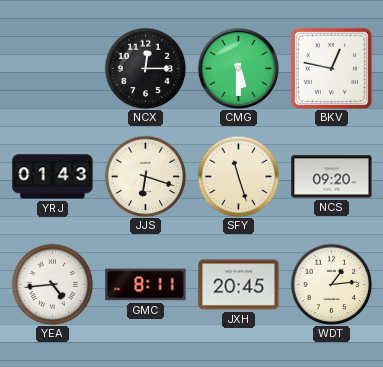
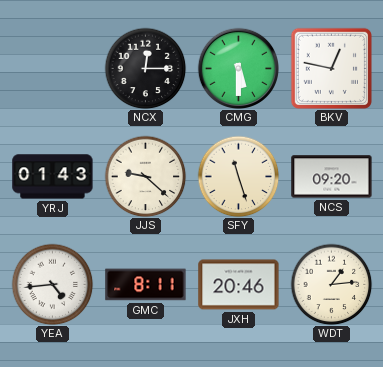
JJS: 6:18 -> 9:22
JXH: 20:45 -> 20:46
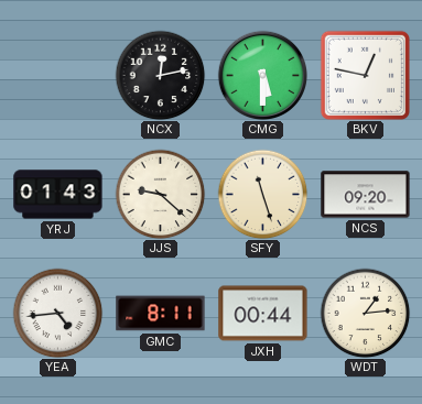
NCX: 12:15 -> 12:13
JXH: 20:46 -> 00:44
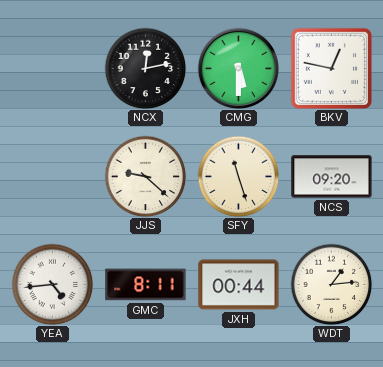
YRJ: 01:43 -> none
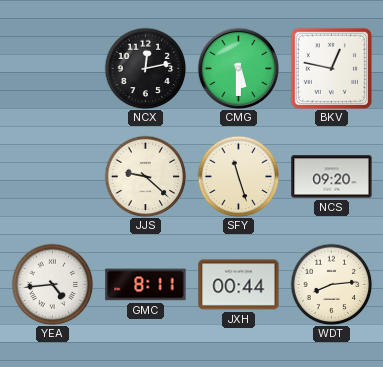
WDT: 1:14 -> 8:14
